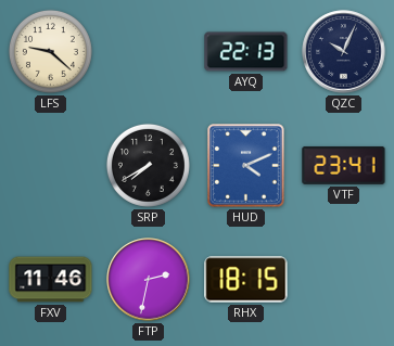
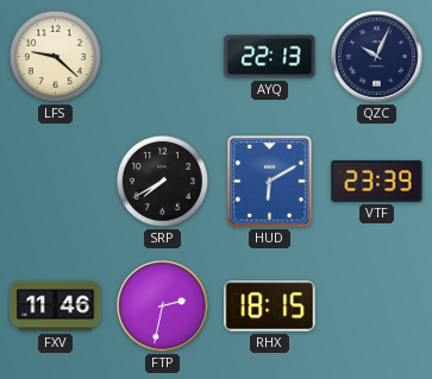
HUD: 4:11 -> 6:10
VTF: 23:41 -> 23:39
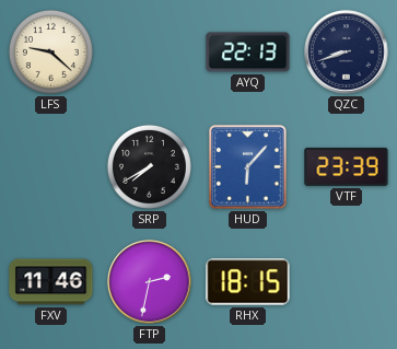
QZC: 10:04 -> 8:42
HUD: 6:10 -> 6:07
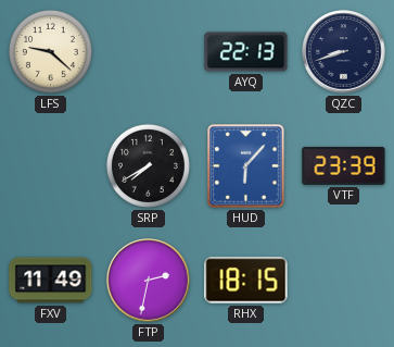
FXV: 11:46 -> 11:49
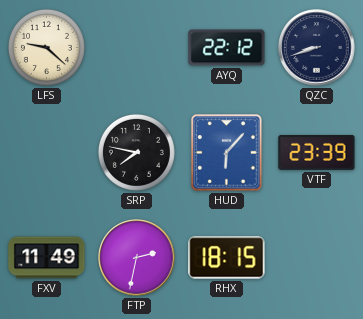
AYQ: 22:13 -> 22:12
SRP: 7:40 -> 7:47
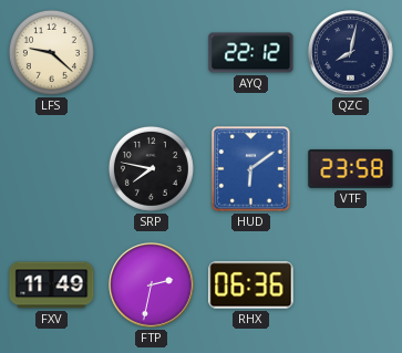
QZC: 8:42 -> 8:02
HUD: 6:07 -> 6:09
VTF: 23:39 -> 23:58
RHX: 18:15 -> 06:36
